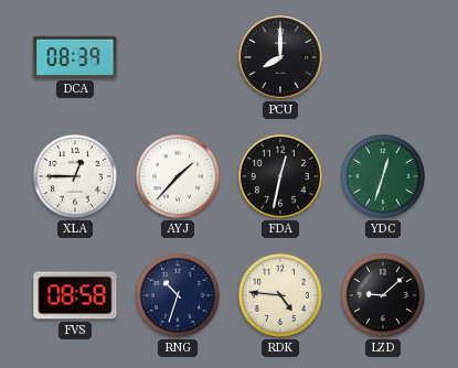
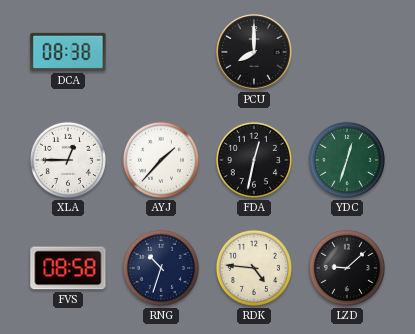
DCA: 08:39 -> 08:38
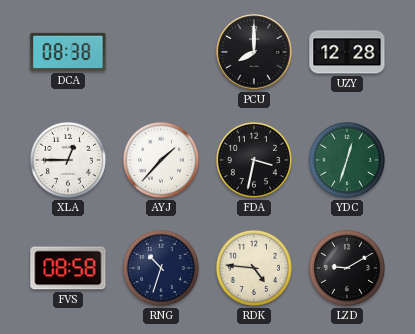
UZY: none -> 12:28
FDA: 12:32 -> 3:32
LZD: 9:08 -> 9:10
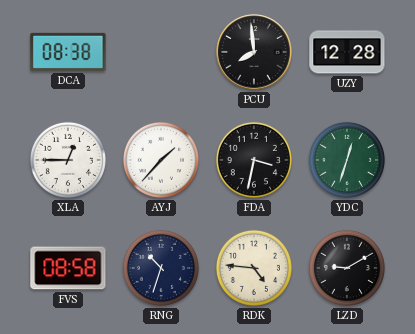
PCU: 8:00 -> 7:59
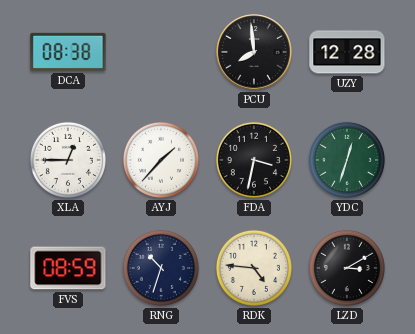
FVS: 08:58 -> 08:59
LZD: 9:10 -> 3:10
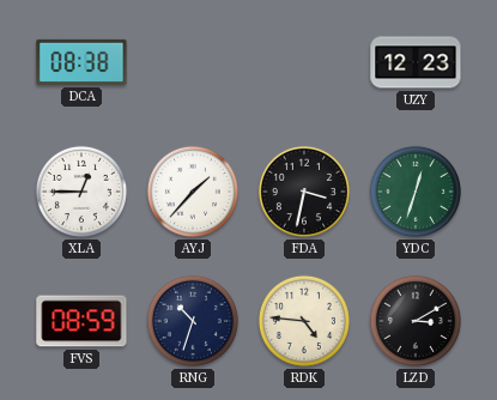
PCU: 7:59 -> none
UZY: 12:28 -> 12:23
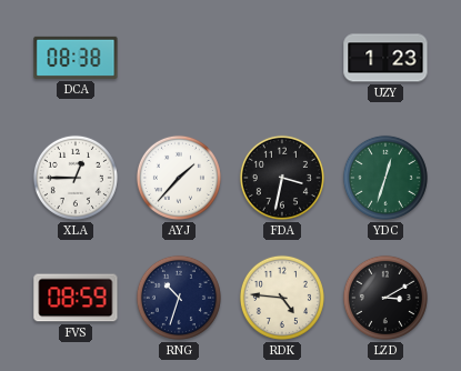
UZY: 12:23 -> 1:23
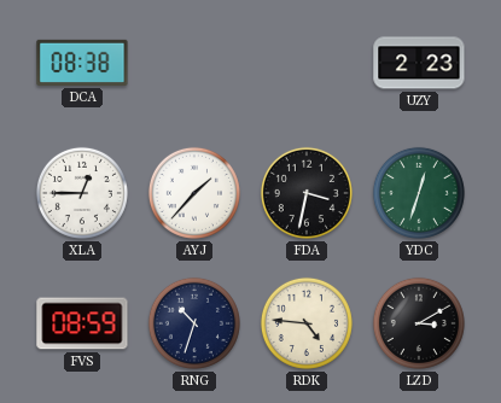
UZY: 1:23 -> 2:23
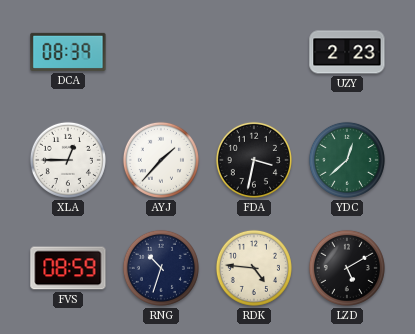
DCA: 08:38 -> 08:39
YDC: 12:33 -> 12:38
LZD: 3:10 -> 5:10
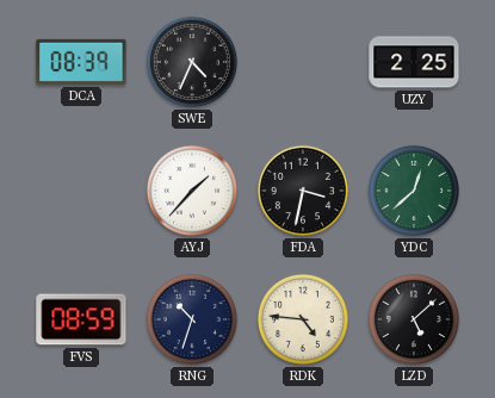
SWE: none -> 4:34
UZY: 2:23 -> 2:25
XLA: 12:45 -> none
LZD: 5:10 -> 5:08
